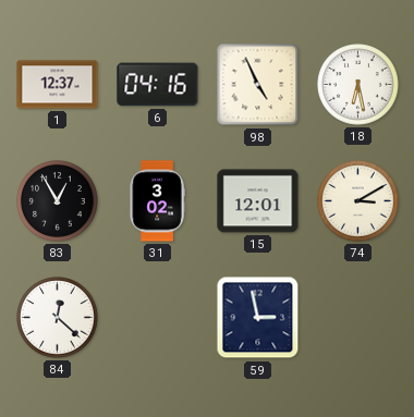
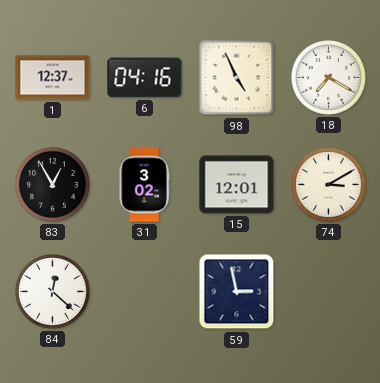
18: 6:28 -> 7:20
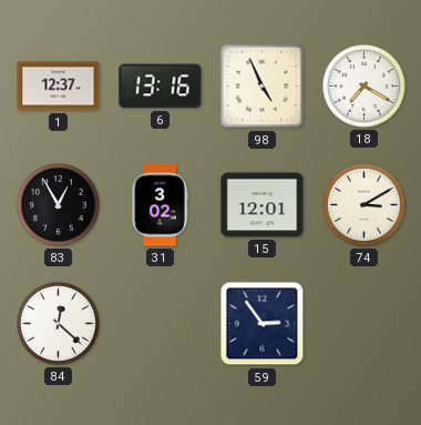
6: 04:16 -> 13:16
59: 2:58 -> 2:54
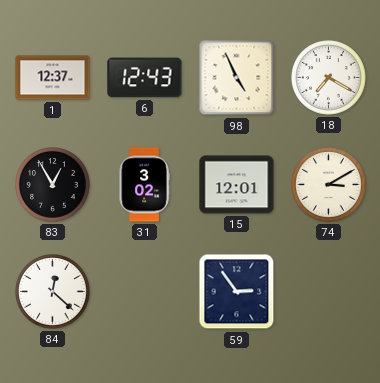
6: 13:16 -> 12:43
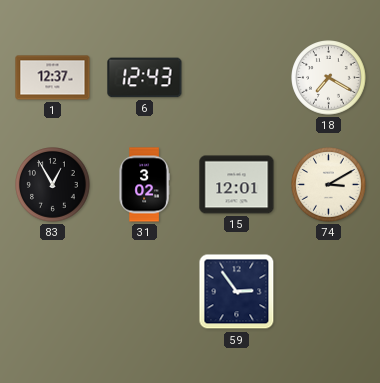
98: 4:56 -> none
84: 12:22 -> none
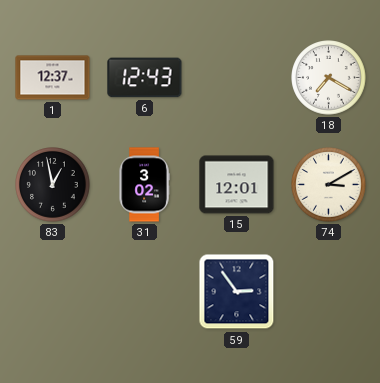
83: 12:55 -> 12:58
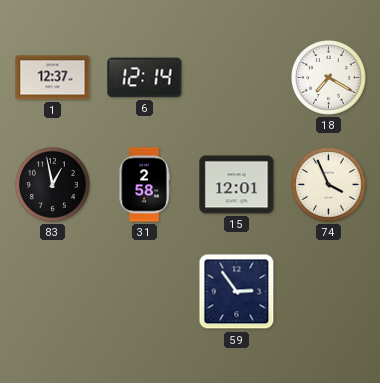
6: 12:43 -> 12:14
31: 3:02 -> 2:58
74: 3:10 -> 3:56
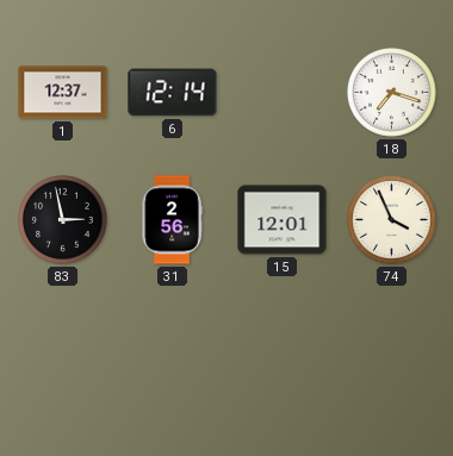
18: 7:20 -> 7:18
83: 12:58 -> 2:58
31: 2:58 -> 2:56
59: 2:54 -> none
